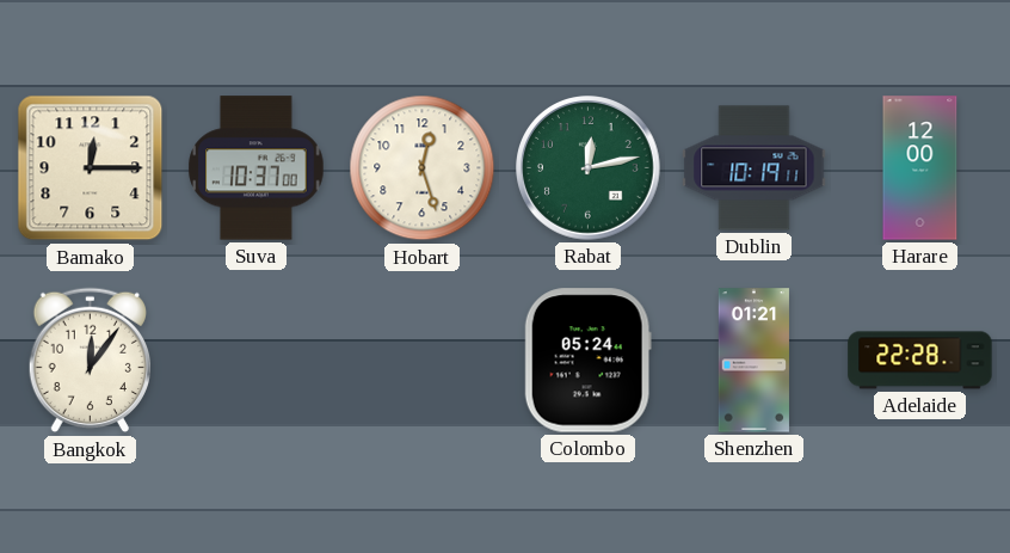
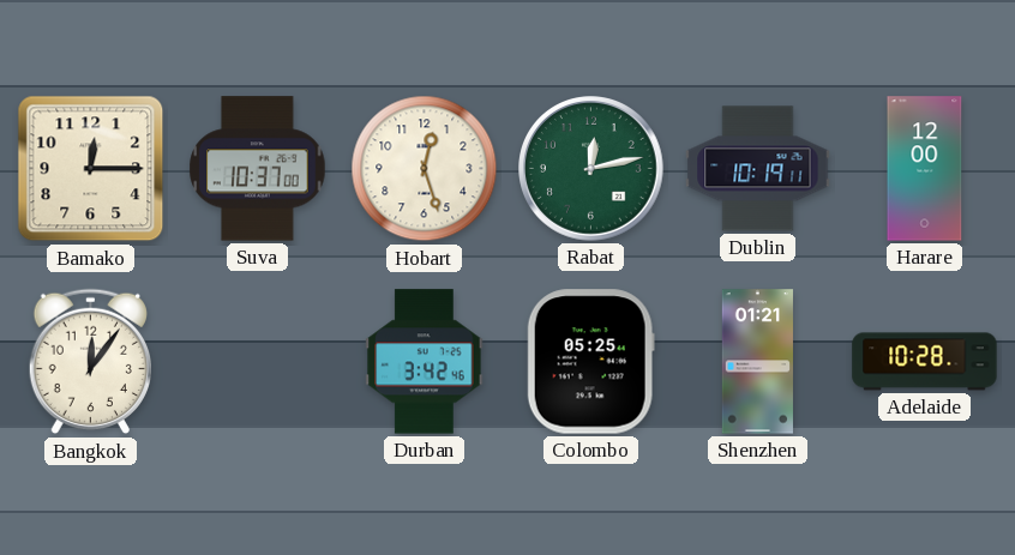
Durban: none -> 3:42
Colombo: 05:24 -> 05:25
Adelaide: 22:28 -> 10:28
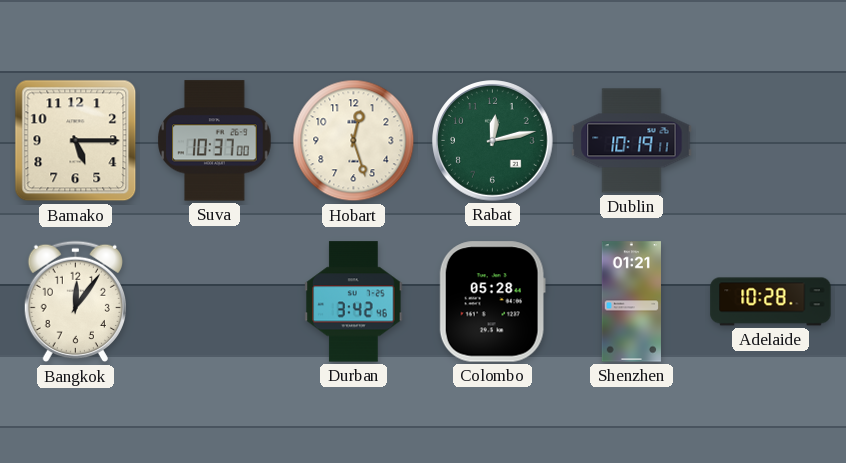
Bamako: 12:15 -> 5:15
Harare: 12:00 -> none
Colombo: 05:25 -> 05:28
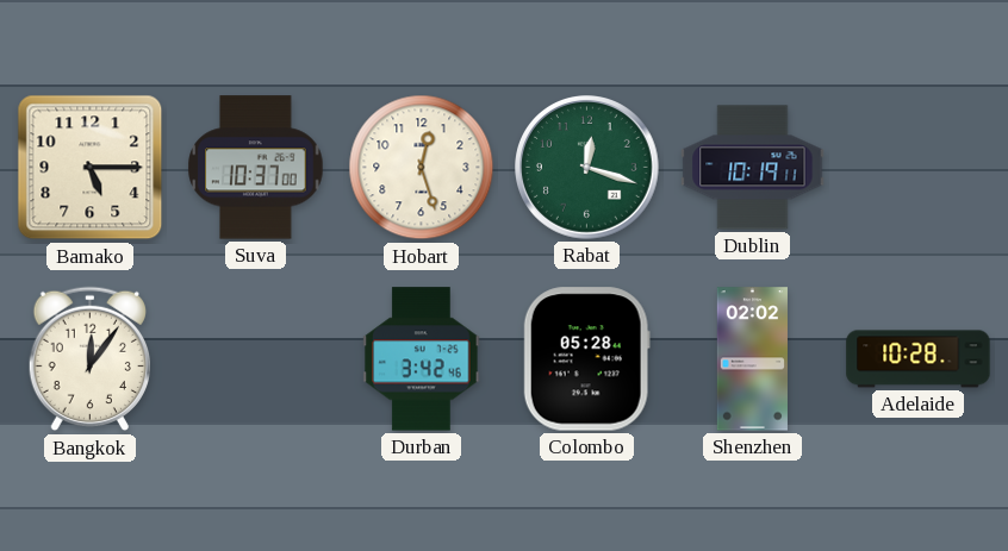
Rabat: 12:13 -> 12:18
Shenzhen: 01:21 -> 02:02
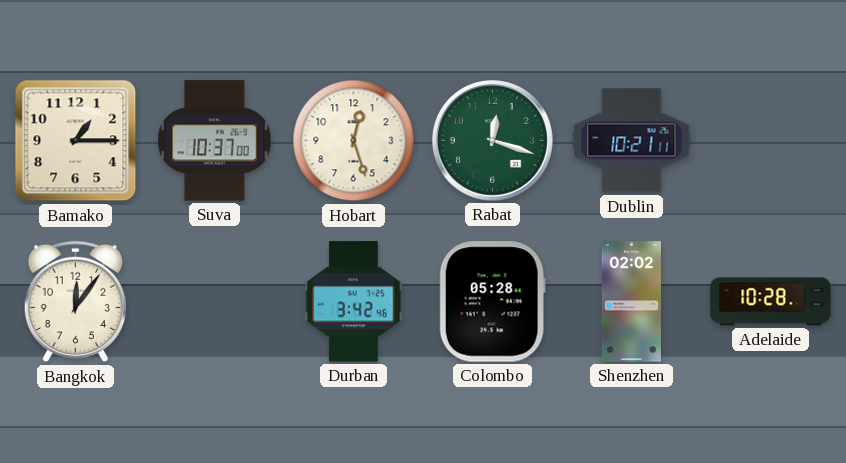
Bamako: 5:15 -> 1:15
Dublin: 10:19 -> 10:21
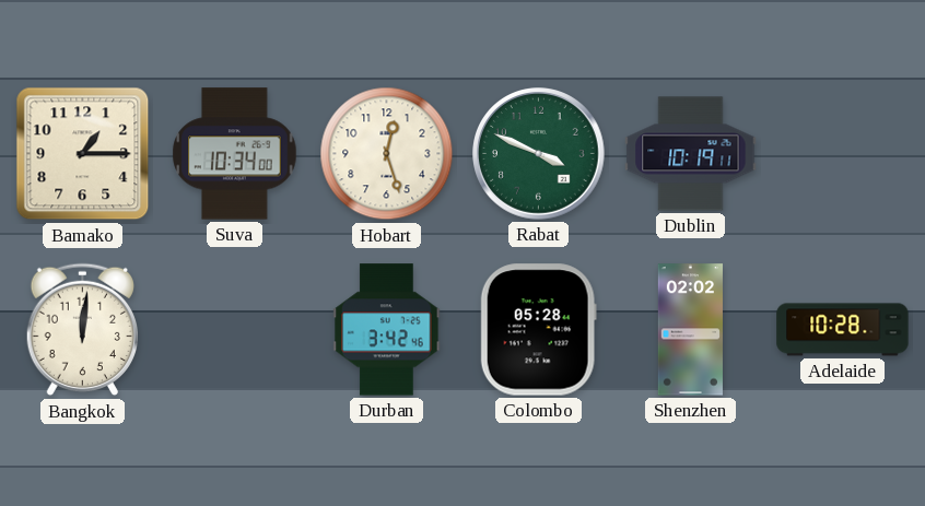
Suva: 10:37 -> 10:34
Rabat: 12:18 -> 3:49
Dublin: 10:21 -> 10:19
Bangkok: 12:06 -> 12:01
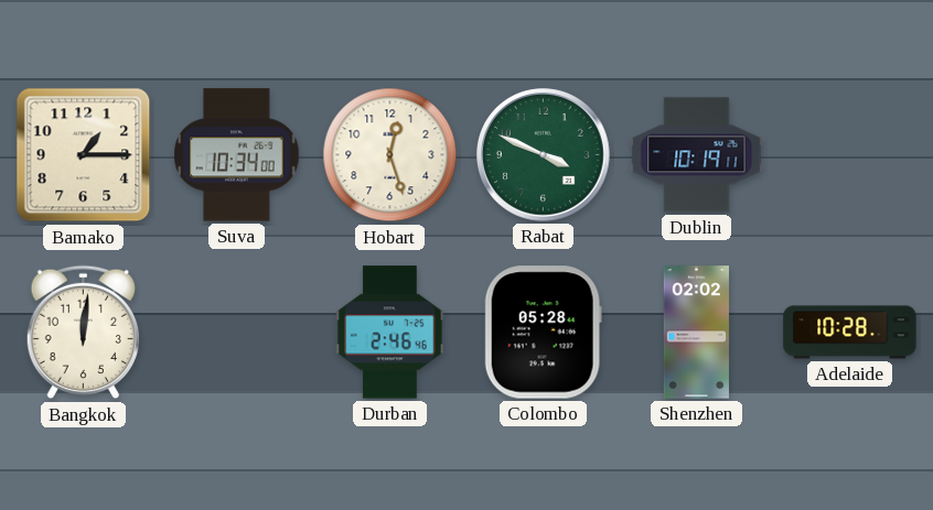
Durban: 3:42 -> 2:46
